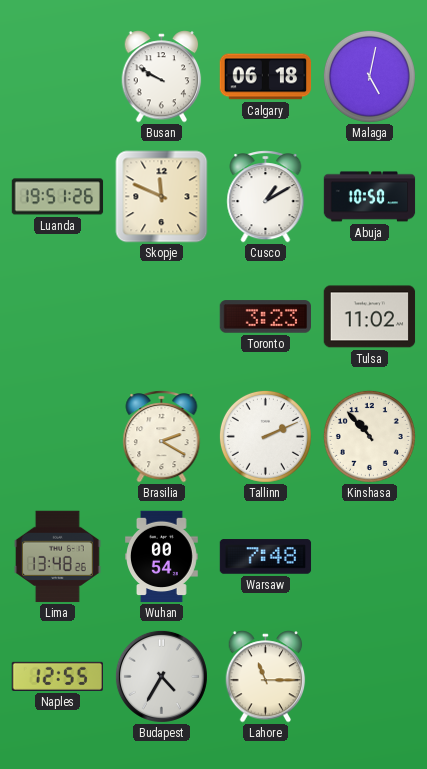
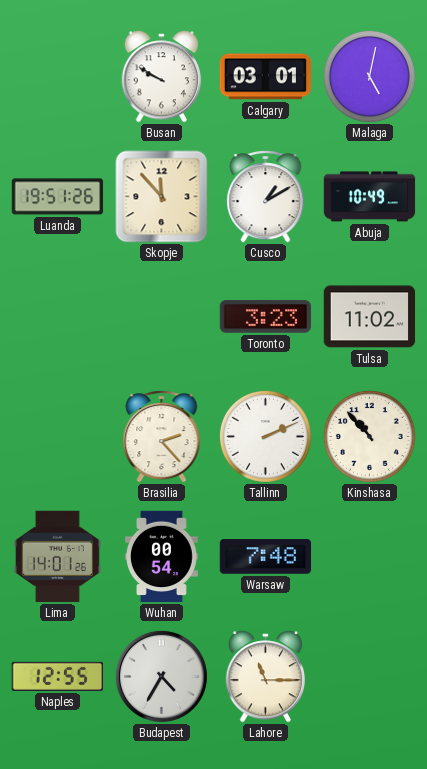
Calgary: 06:18 -> 03:01
Skopje: 11:49 -> 11:53
Abuja: 10:50 -> 10:49
Brasilia: 2:20 -> 2:23
Lima: 13:48 -> 14:01
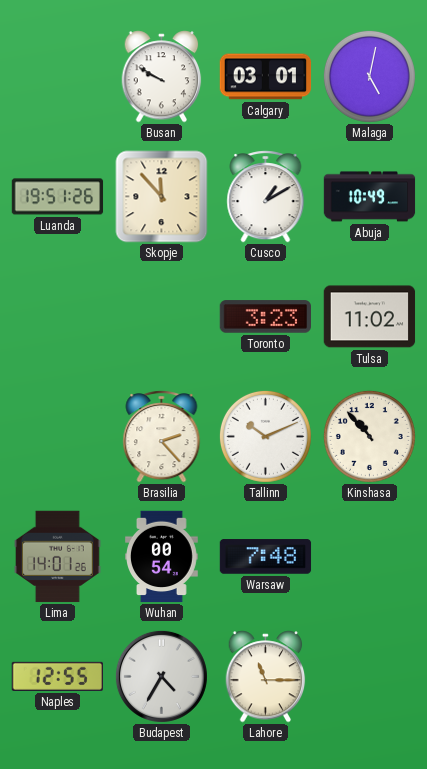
Tallinn: 2:11 -> 10:11
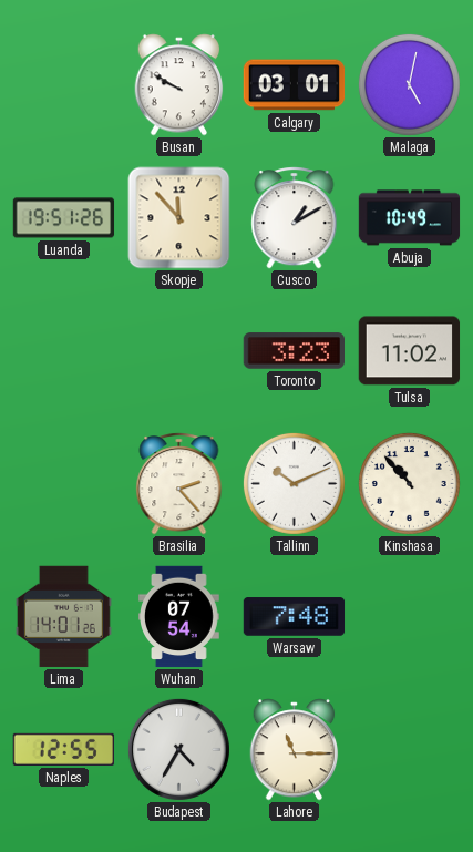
Wuhan: 00:54 -> 07:54
